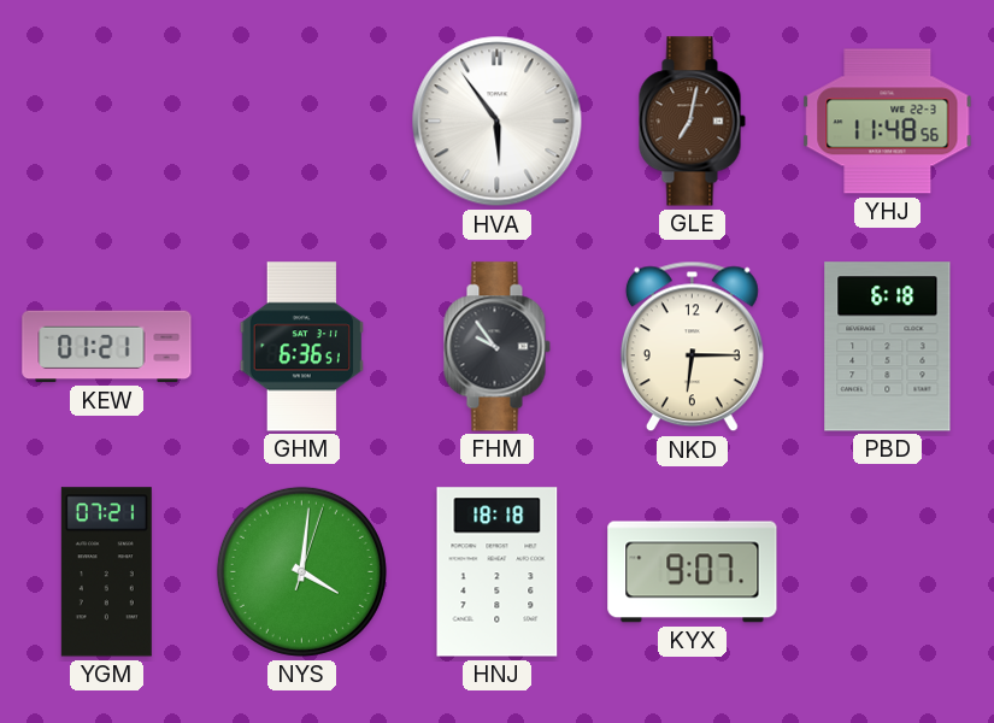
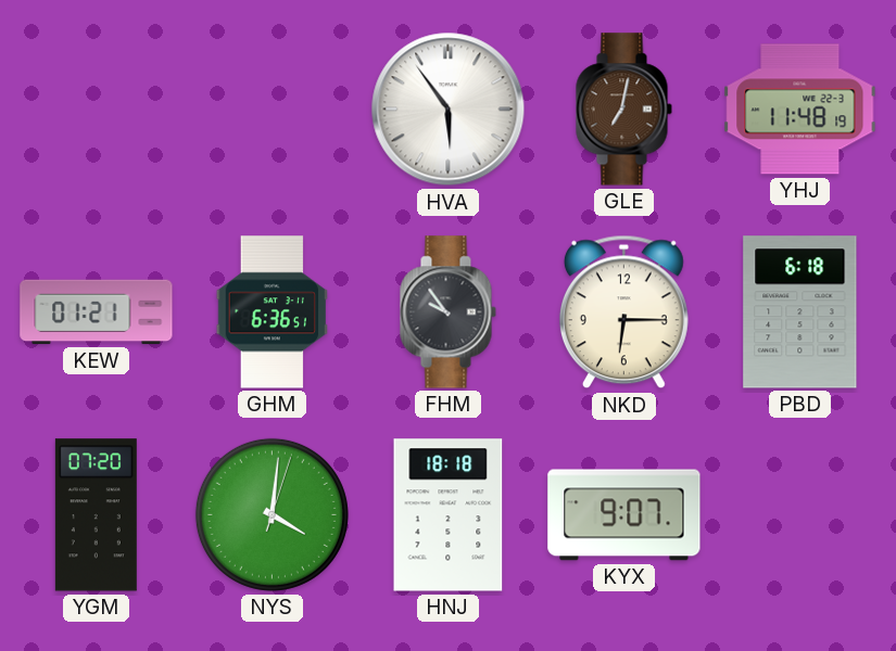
YHJ: 11:48:56 -> 11:48:19
YGM: 07:21 -> 07:20
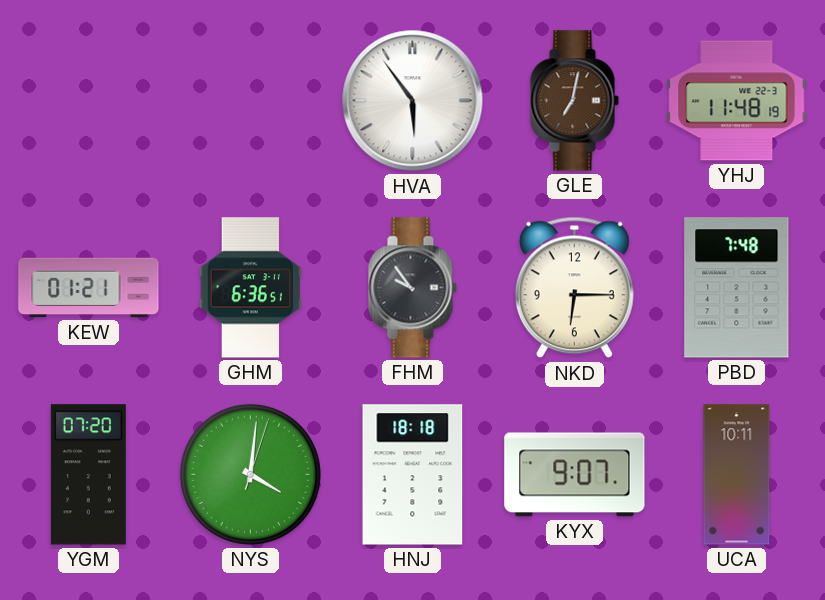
PBD: 6:18 -> 7:48
UCA: none -> 10:11
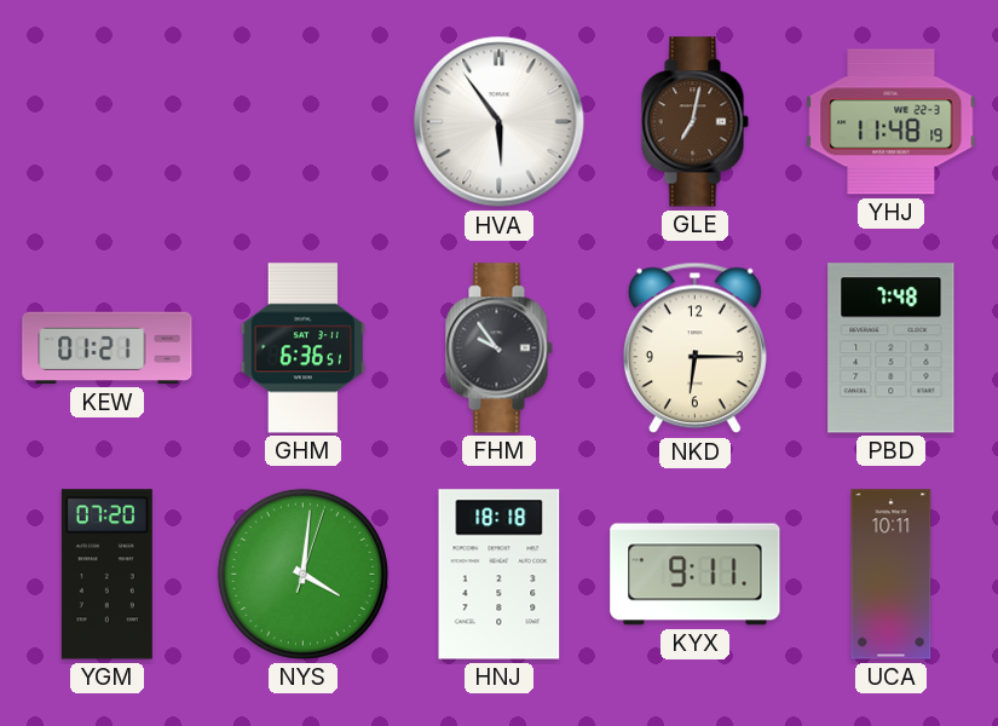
KYX: 9:07 -> 9:11
